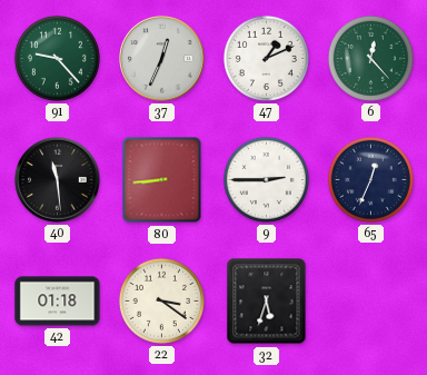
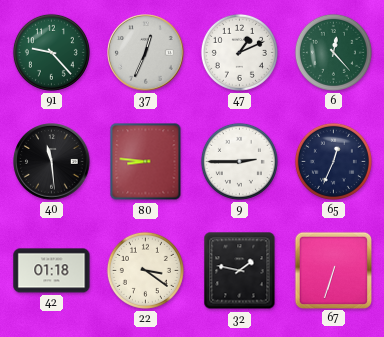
80: 8:44 -> 8:46
32: 5:33 -> 1:47
67: none -> 6:33
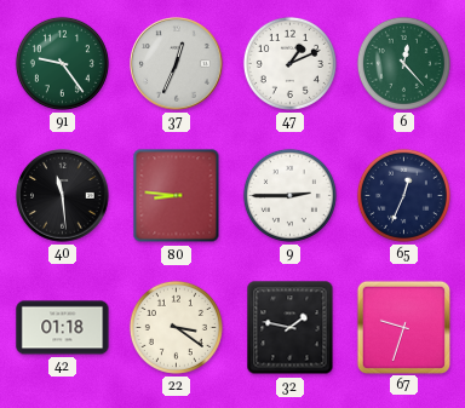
91: 9:23 -> 9:24
67: 6:33 -> 9:33
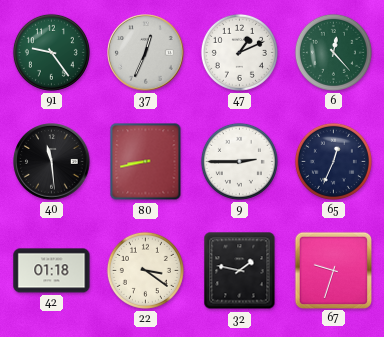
80: 8:46 -> 8:43
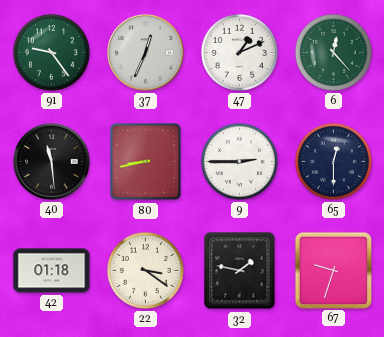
65: 12:34 -> 12:30
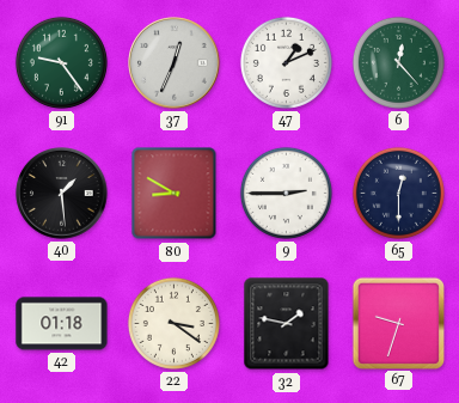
40: 11:29 -> 1:29
80: 8:43 -> 8:50
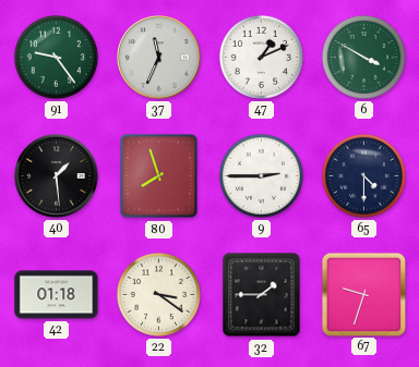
37: 12:34 -> 11:34
6: 12:23 -> 3:50
80: 8:50 -> 7:57
65: 12:30 -> 4:30
32: 1:47 -> 1:45
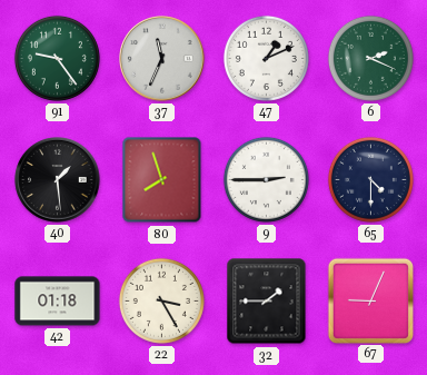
6: 3:50 -> 2:19
22: 3:21 -> 3:25
67: 9:33 -> 9:04
